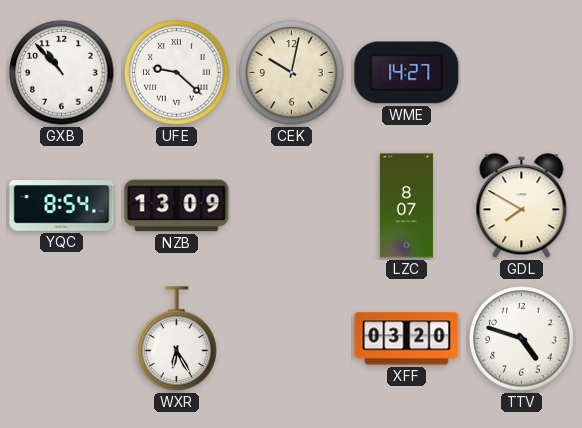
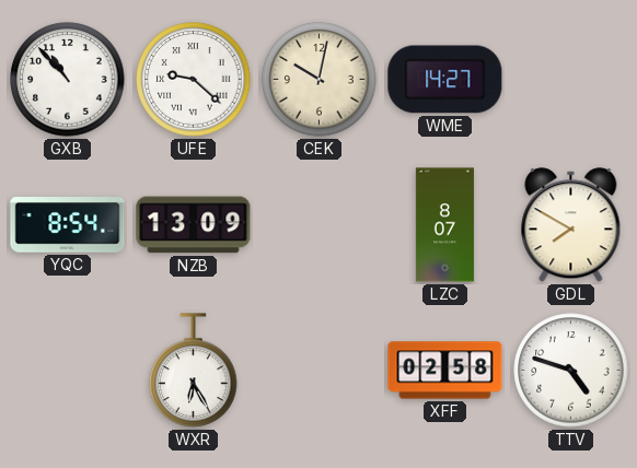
XFF: 03:20 -> 02:58
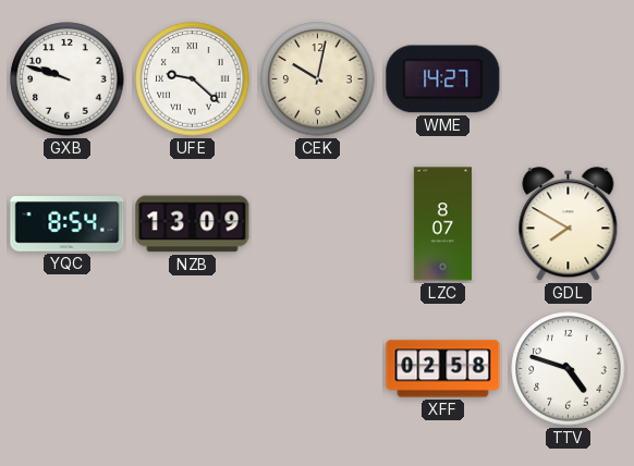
GXB: 10:53 -> 9:48
WXR: 6:25 -> none
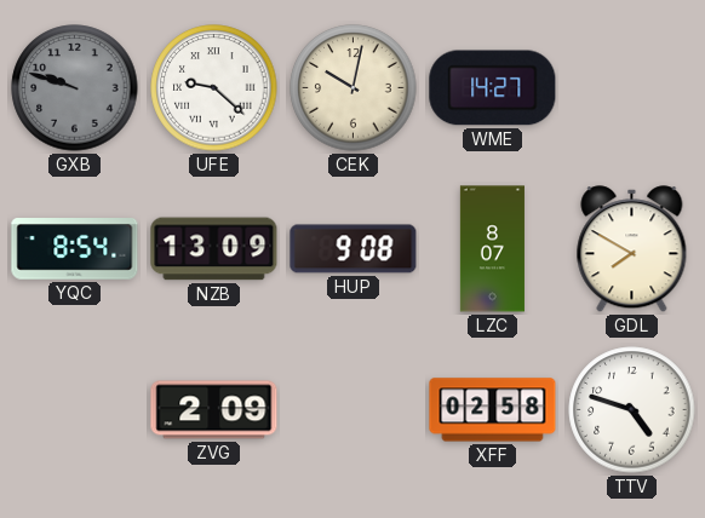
GXB dial: white -> grey
HUP: none -> 9:08
ZVG: none -> 2:09
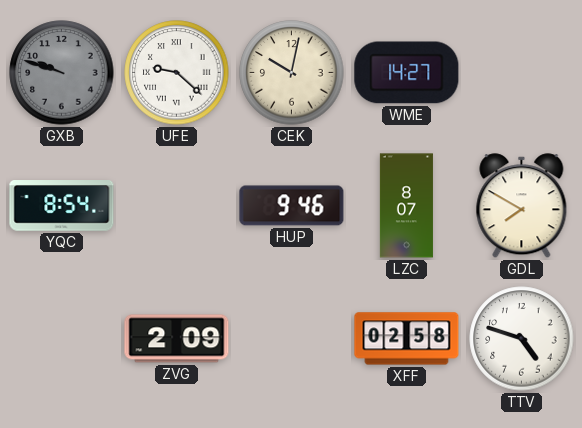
NZB: 13:09 -> none
HUP: 9:08 -> 9:46
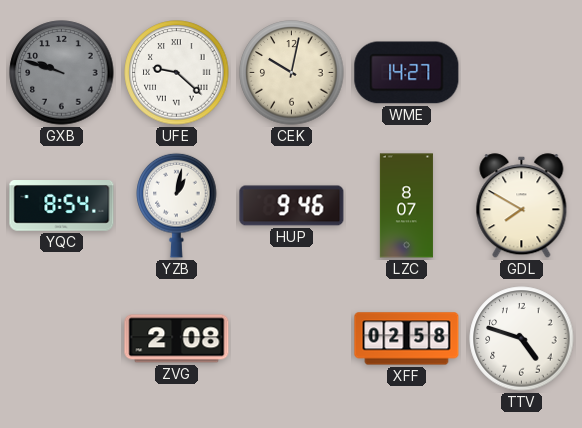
YZB: none -> 1:02
ZVG: 2:09 -> 2:08
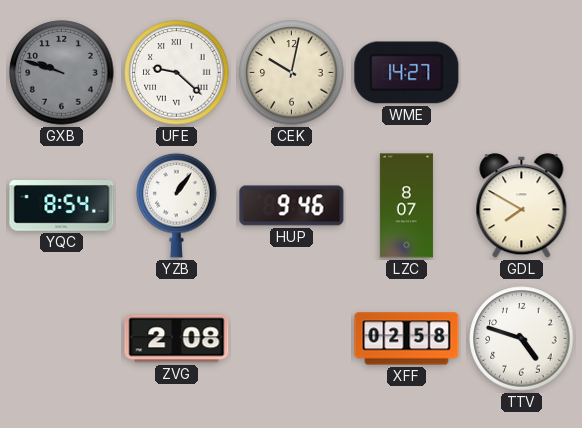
YZB: 1:02 -> 1:06
